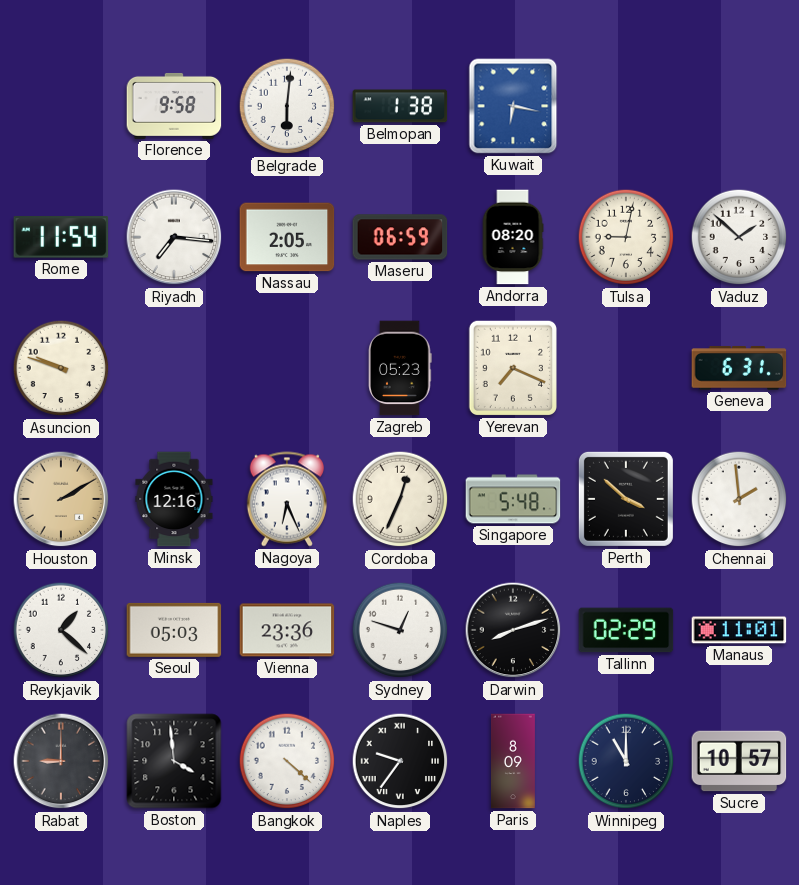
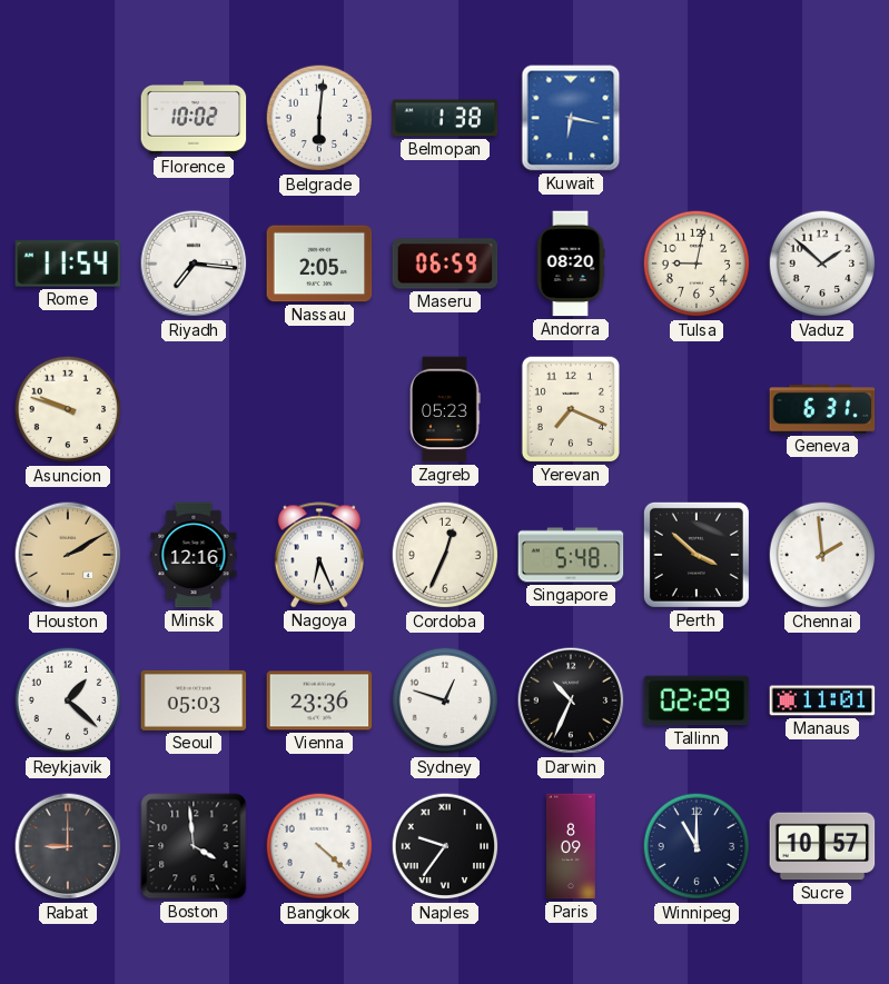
Florence: 9:58 -> 10:02
Darwin: 8:12 -> 10:34
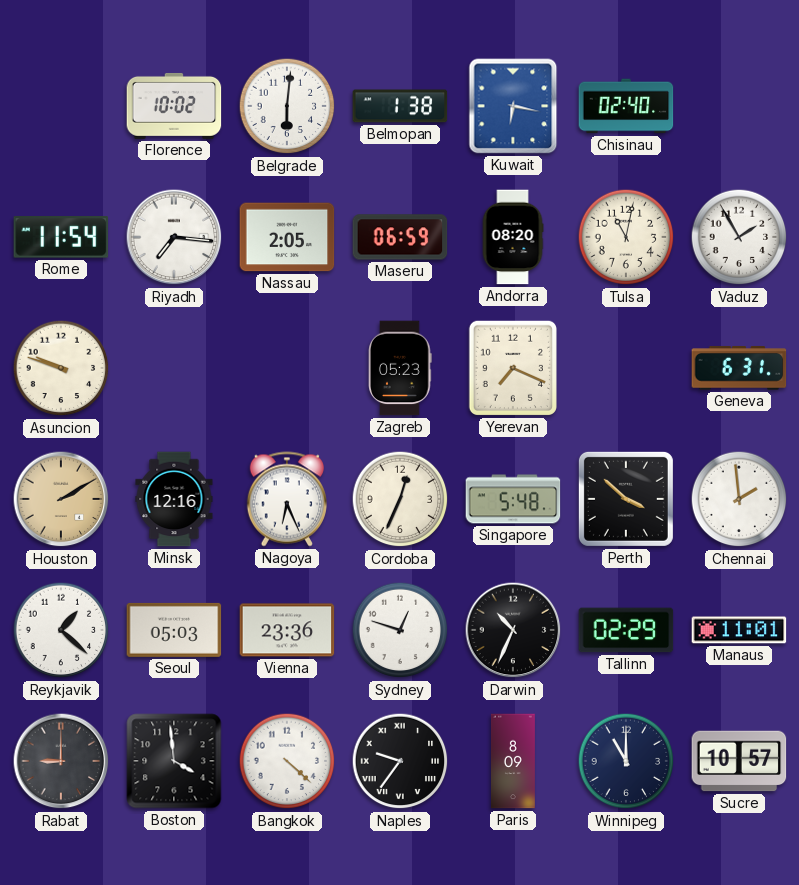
Chisinau: none -> 02:40
Tulsa: 9:02 -> 11:02
Vaduz: 1:52 -> 1:55
